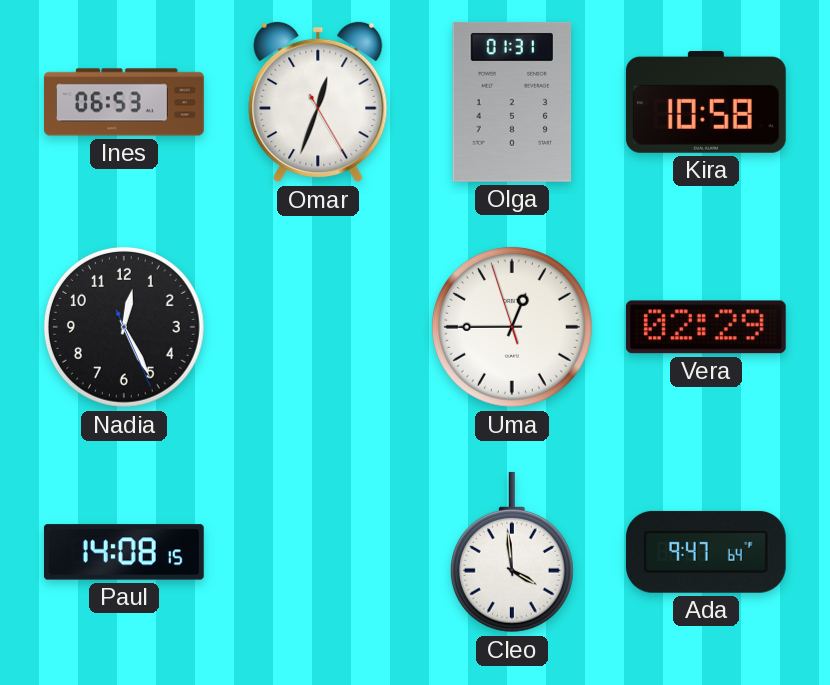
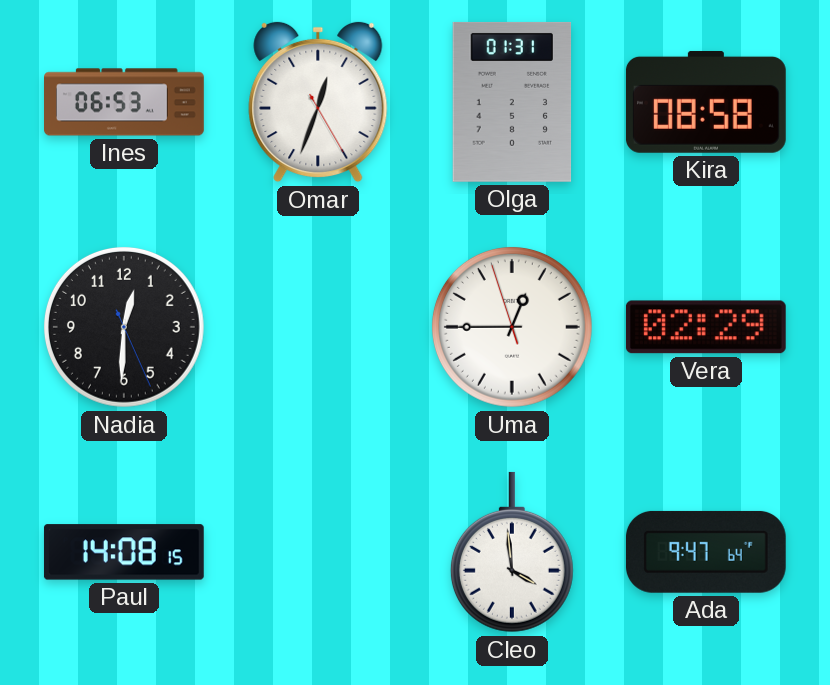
Kira: 10:58 -> 08:58
Nadia: 12:25 -> 12:30
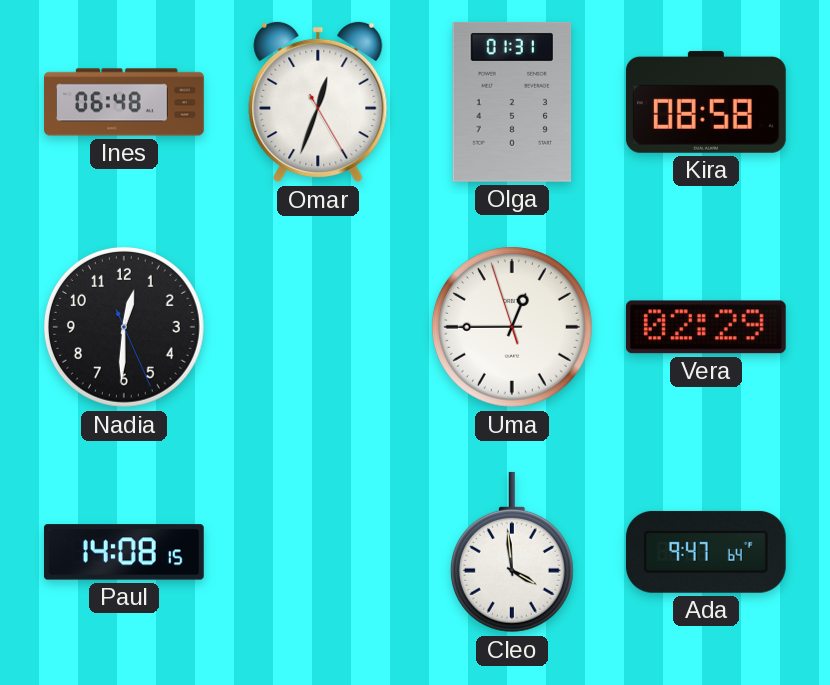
Ines: 06:53 -> 06:48
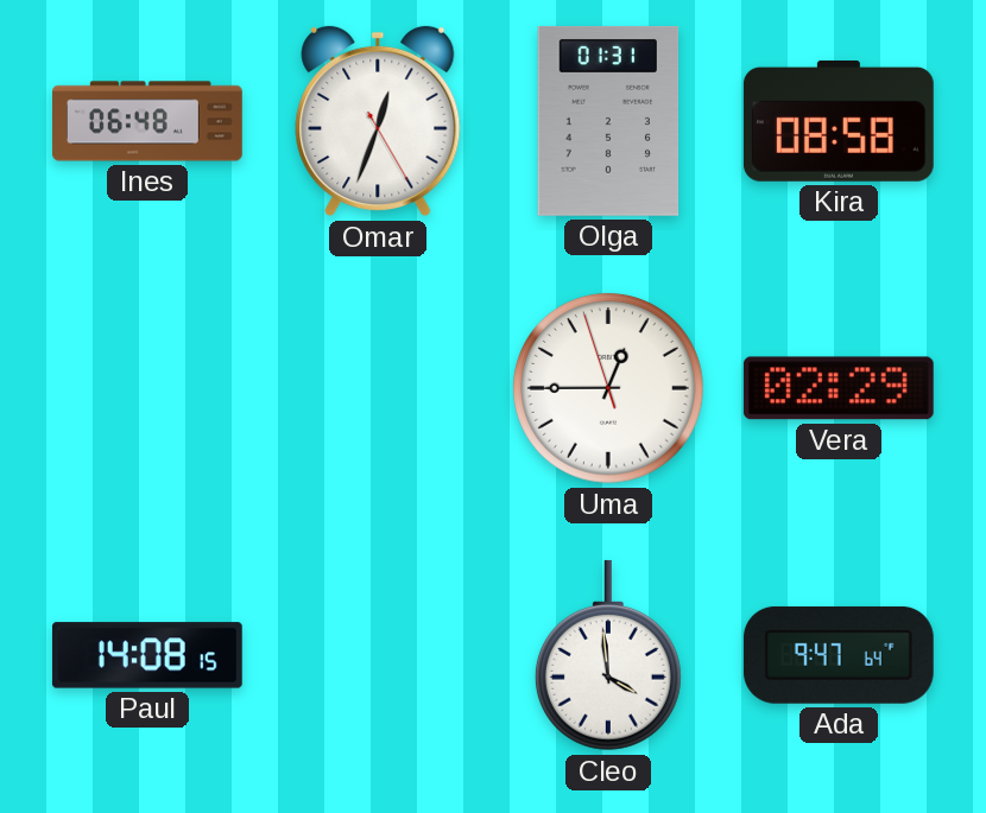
Nadia: 12:30 -> none
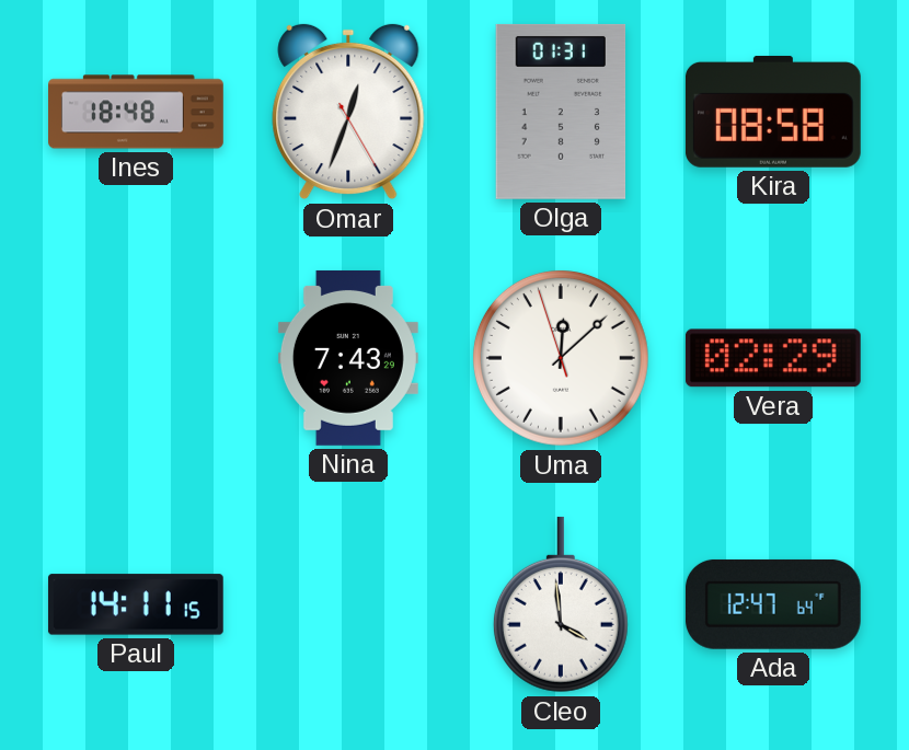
Ines: 06:48 -> 18:48
Nina: none -> 7:43
Uma: 12:44 -> 12:07
Paul: 14:08 -> 14:11
Ada: 9:47 -> 12:47
